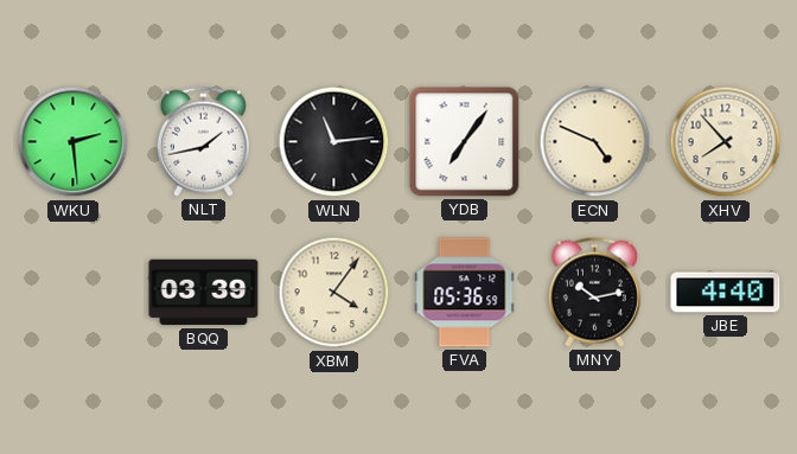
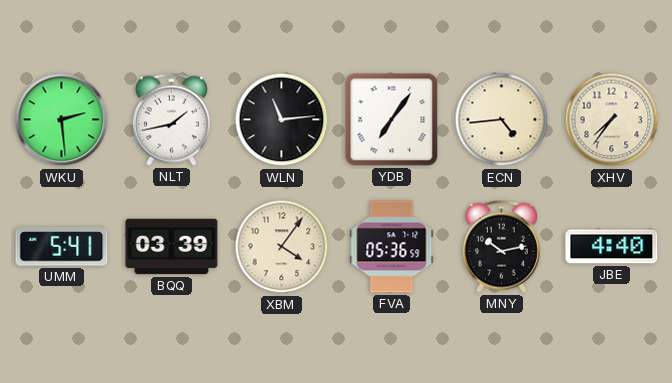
ECN: 4:49 -> 4:44
XHV: 7:53 -> 7:36
UMM: none -> 5:41
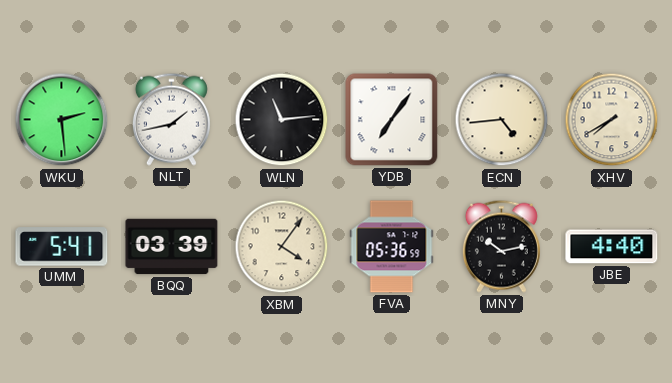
XHV: 7:36 -> 7:40
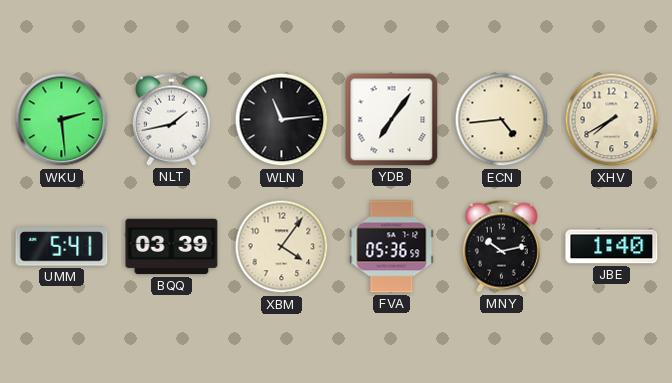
JBE: 4:40 -> 1:40
